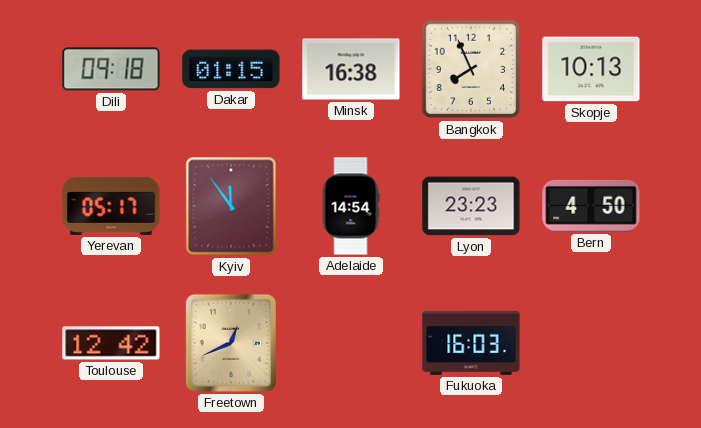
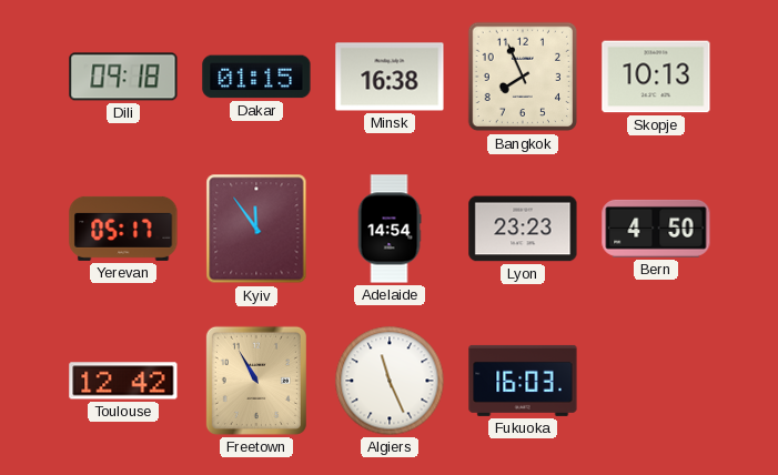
Freetown: 12:41 -> 10:55
Algiers: none -> 11:26
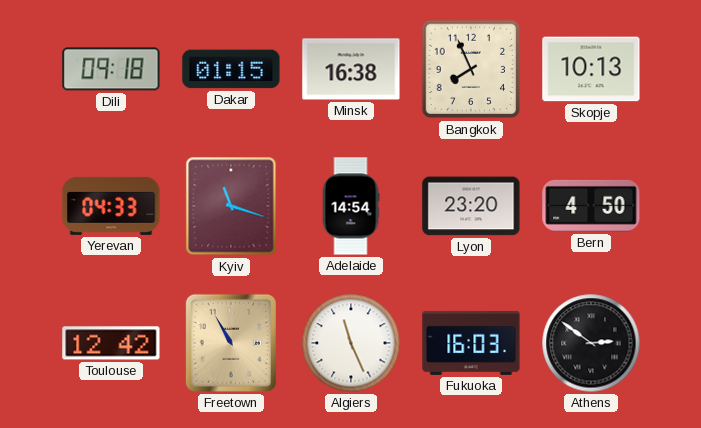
Yerevan: 05:17 -> 04:33
Kyiv: 11:54 -> 11:18
Lyon: 23:23 -> 23:20
Athens: none -> 2:51
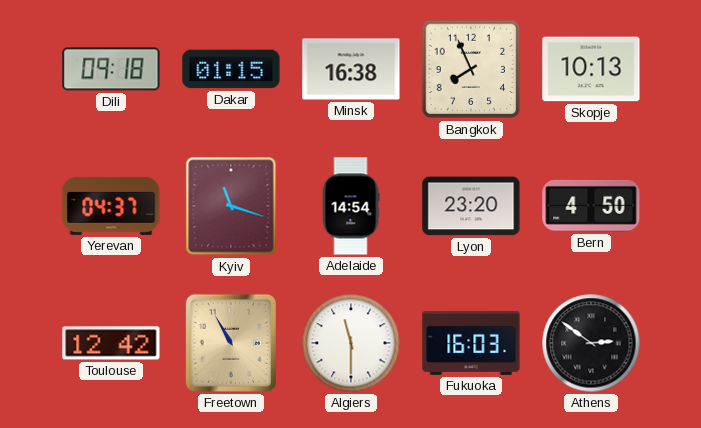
Yerevan: 04:33 -> 04:37
Algiers: 11:26 -> 11:30
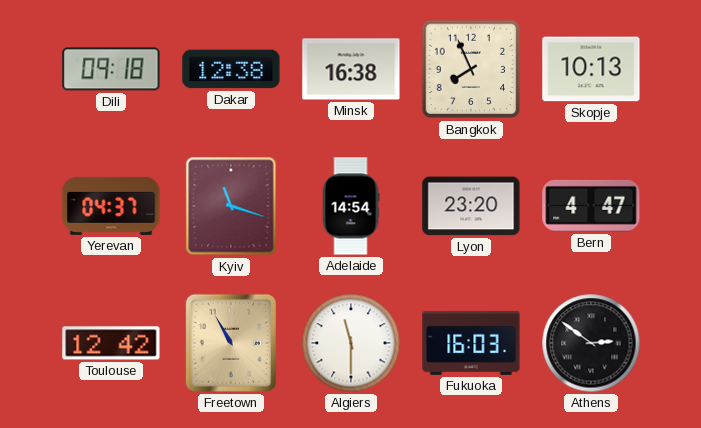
Dakar: 01:15 -> 12:38
Bern: 4:50 -> 4:47
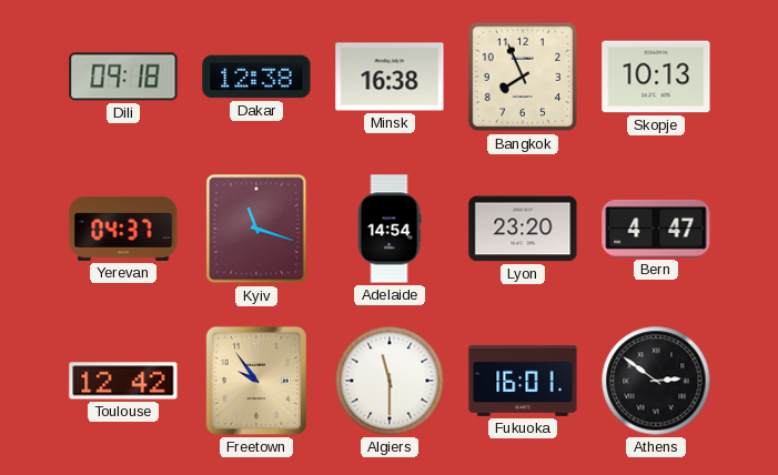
Freetown: 10:55 -> 9:54
Fukuoka: 16:03 -> 16:01
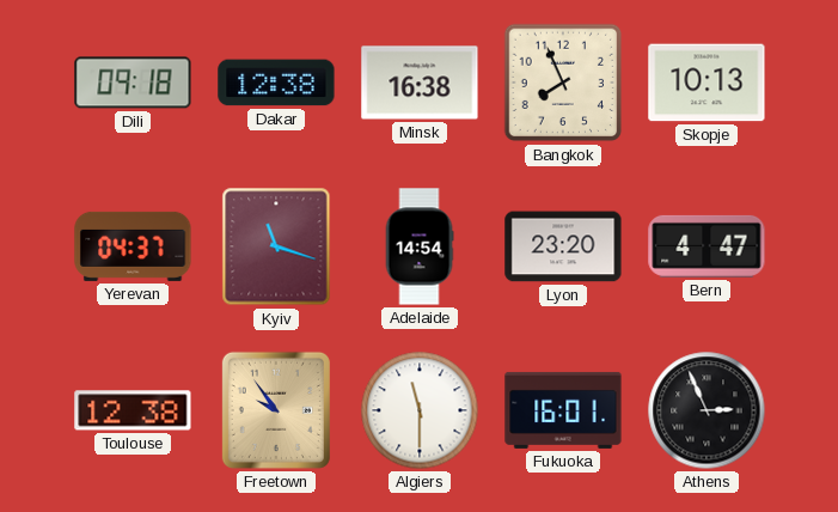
Toulouse: 12:42 -> 12:38
Athens: 2:51 -> 2:56
